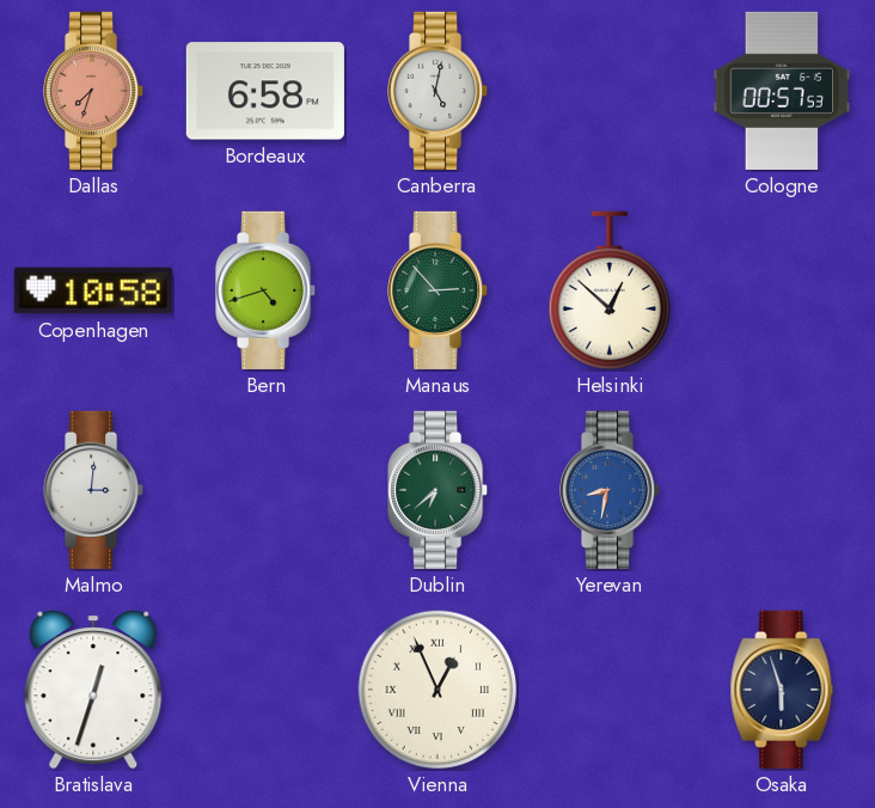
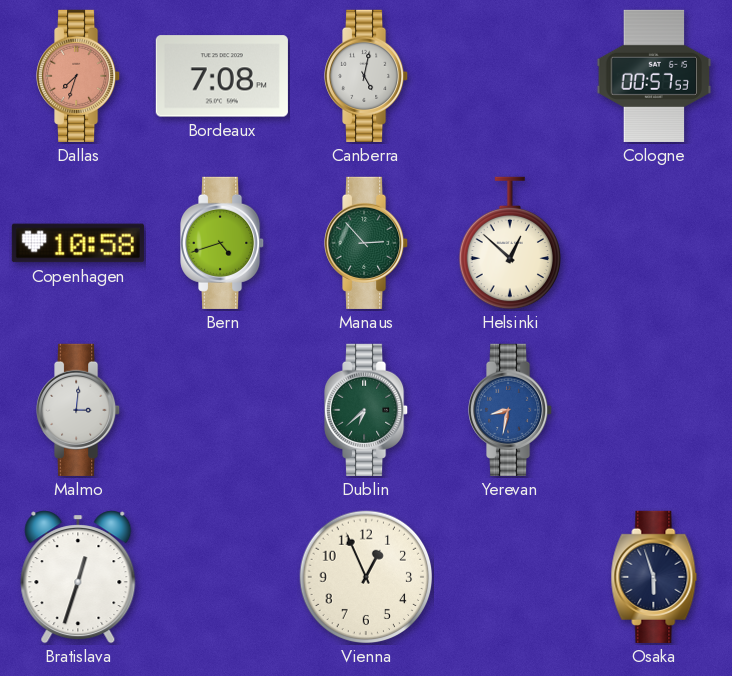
Bordeaux: 6:58 -> 7:08
Vienna numerals: Roman -> Arabic
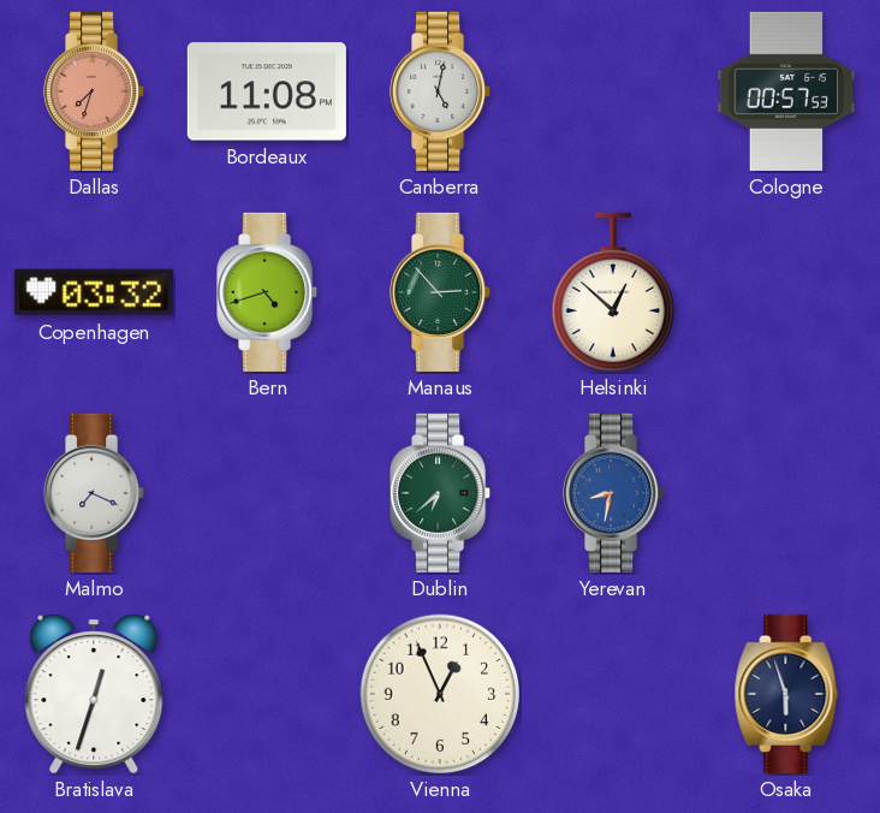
Bordeaux: 7:08 -> 11:08
Copenhagen: 10:58 -> 03:32
Malmo: 3:01 -> 7:19
